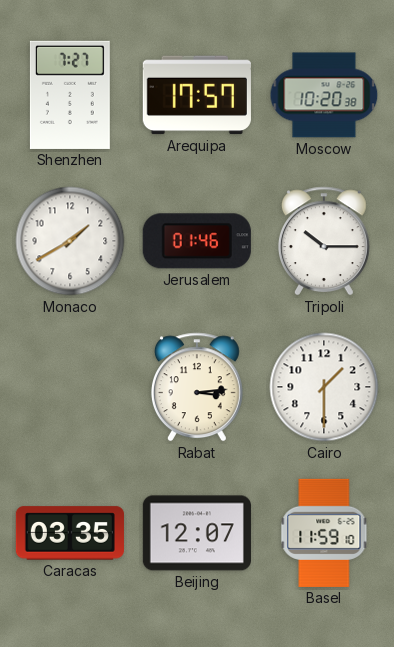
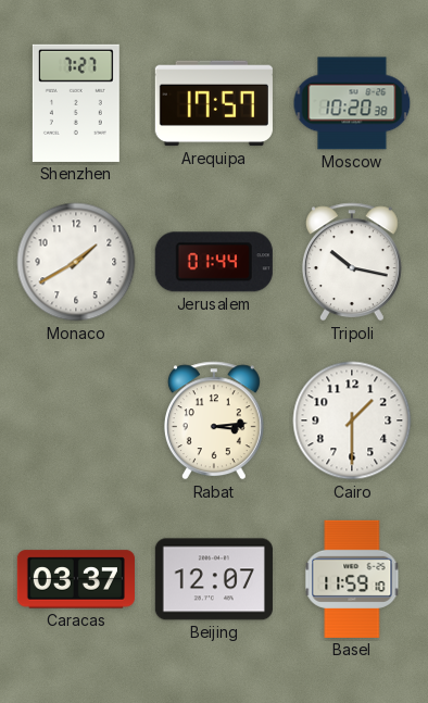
Jerusalem: 01:46 -> 01:44
Tripoli: 10:15 -> 10:17
Caracas: 03:35 -> 03:37
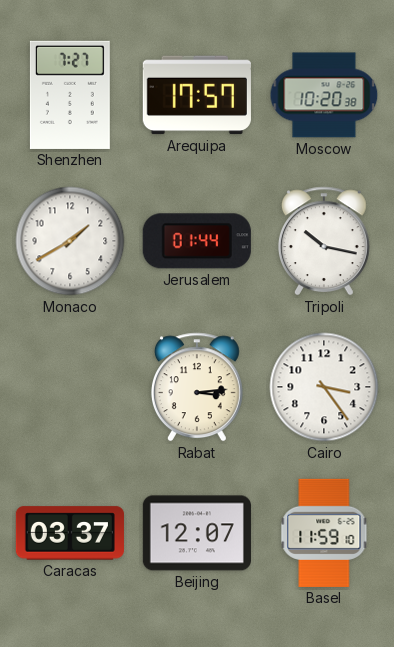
Cairo: 1:30 -> 3:24
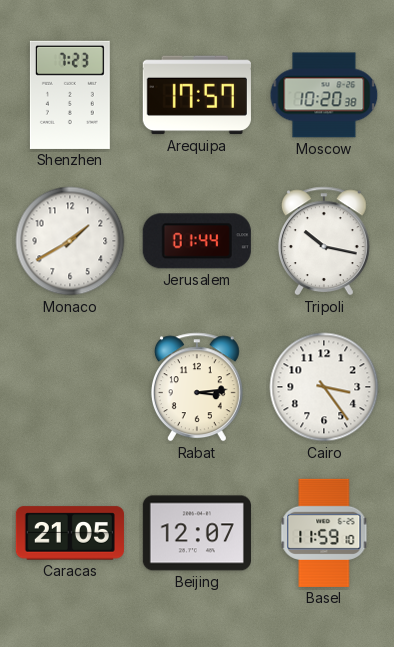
Shenzhen: 7:27 -> 7:23
Caracas: 03:37 -> 21:05
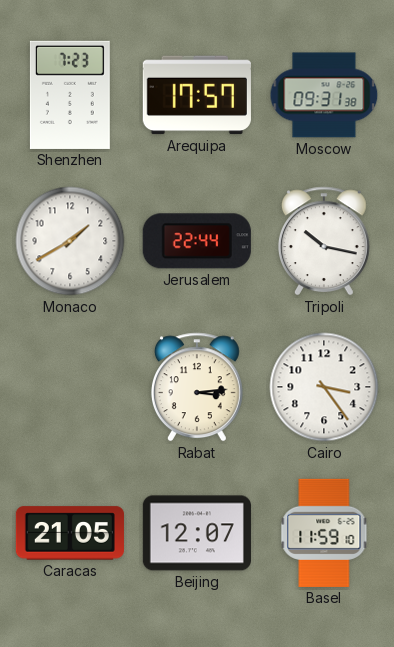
Moscow: 10:20 -> 09:31
Jerusalem: 01:44 -> 22:44
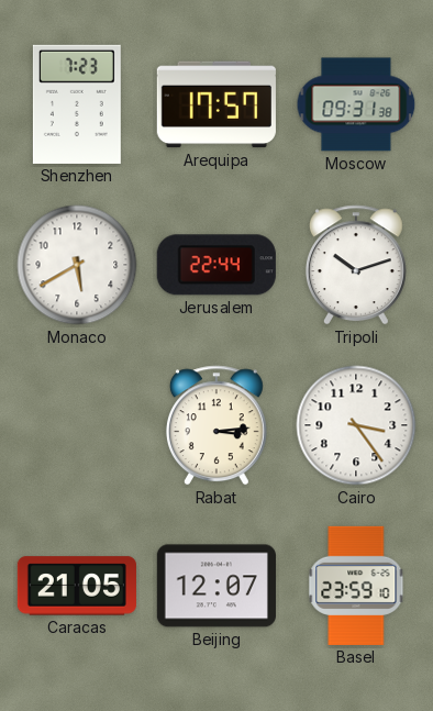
Monaco: 1:40 -> 5:40
Tripoli: 10:17 -> 10:12
Basel: 11:59 -> 23:59
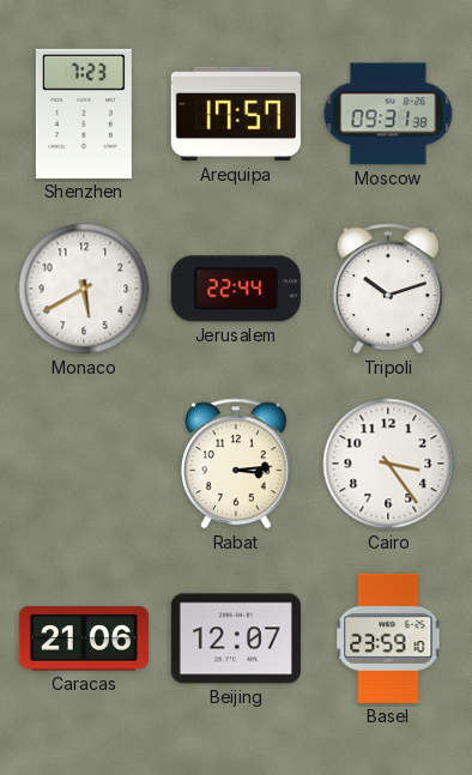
Caracas: 21:05 -> 21:06
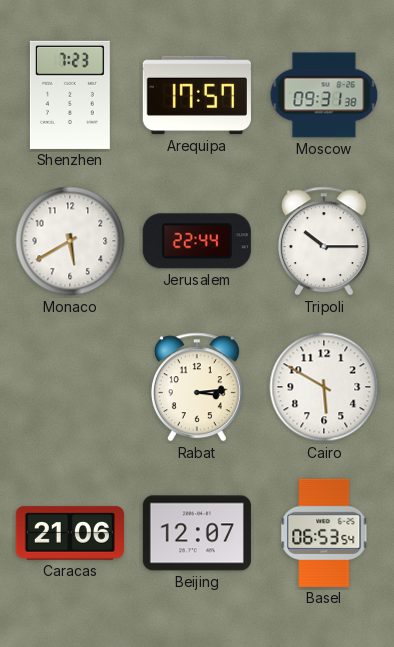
Tripoli: 10:12 -> 10:15
Cairo: 3:24 -> 5:50
Basel: 23:59 -> 06:53
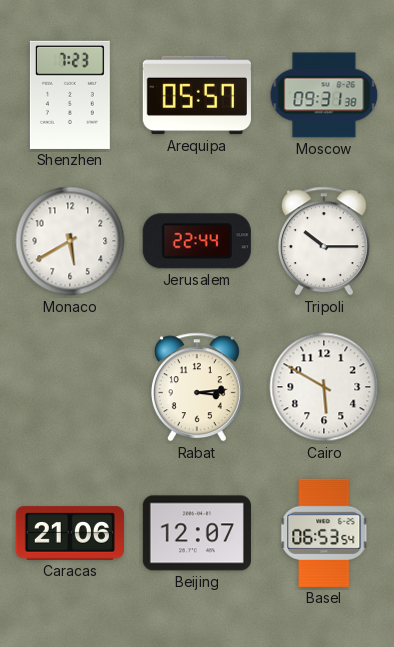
Arequipa: 17:57 -> 05:57
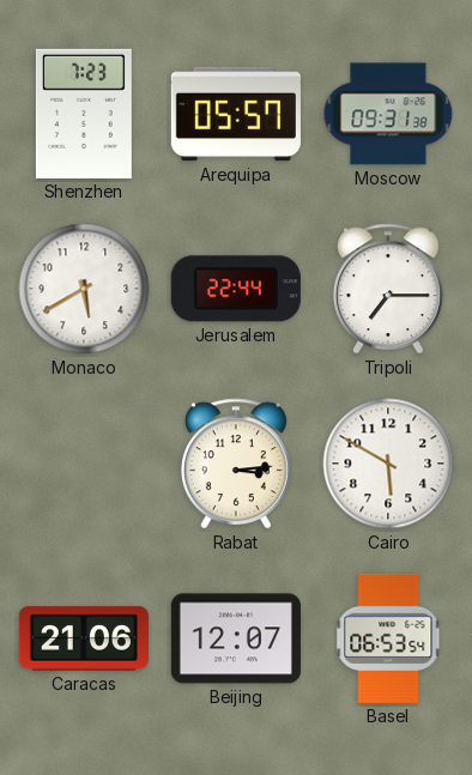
Tripoli: 10:15 -> 7:15
